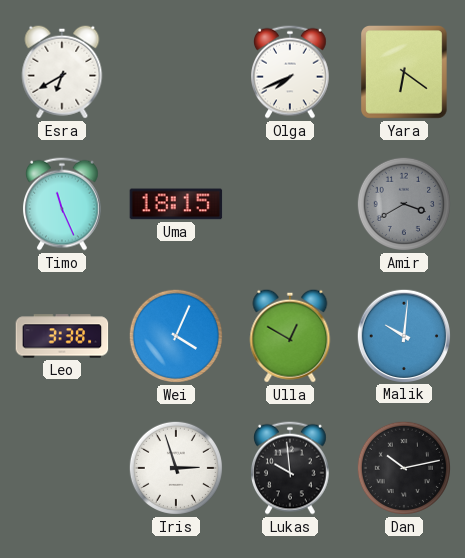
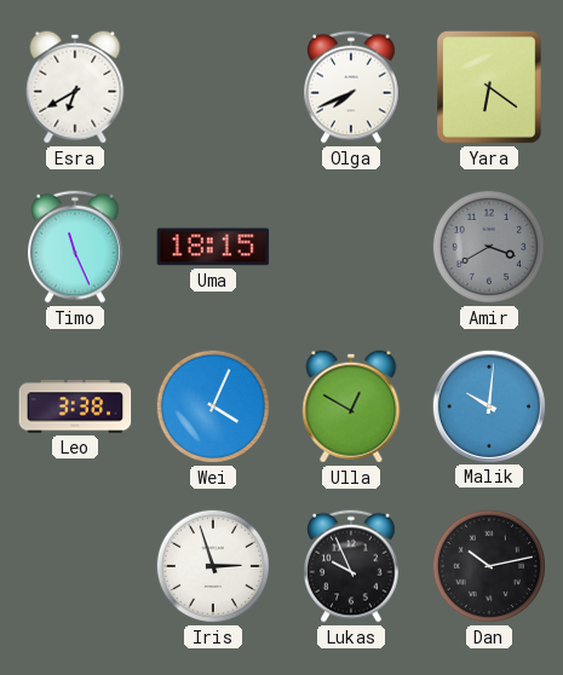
Lukas: 9:59 -> 9:56
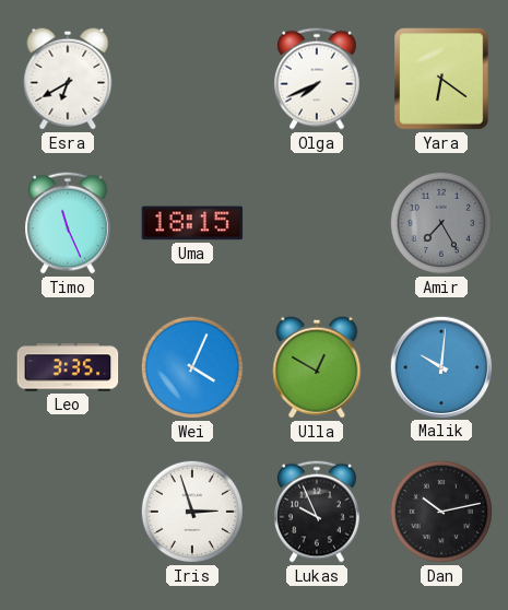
Amir: 3:40 -> 7:25
Leo: 3:38 -> 3:35
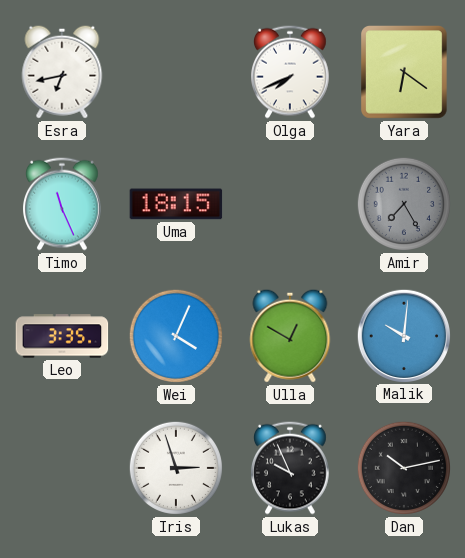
Esra: 6:40 -> 6:43
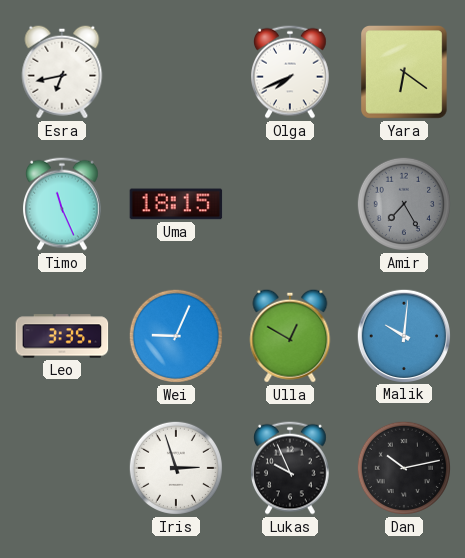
Wei: 4:04 -> 9:04
